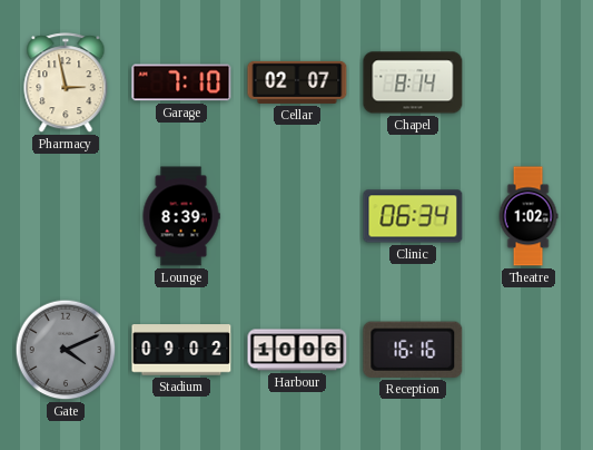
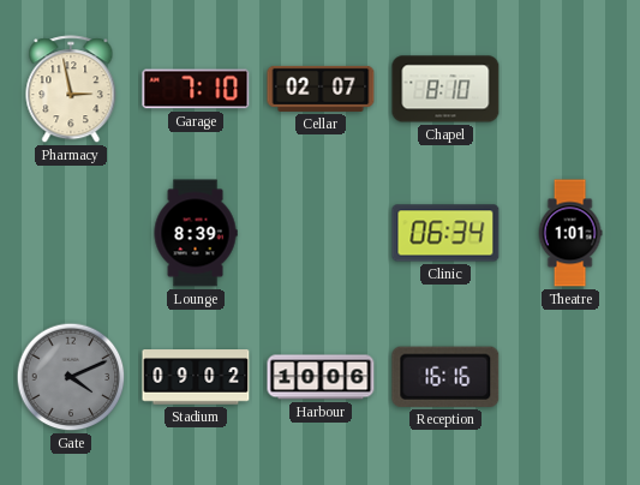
Chapel: 8:14 -> 8:10
Theatre: 1:02 -> 1:01
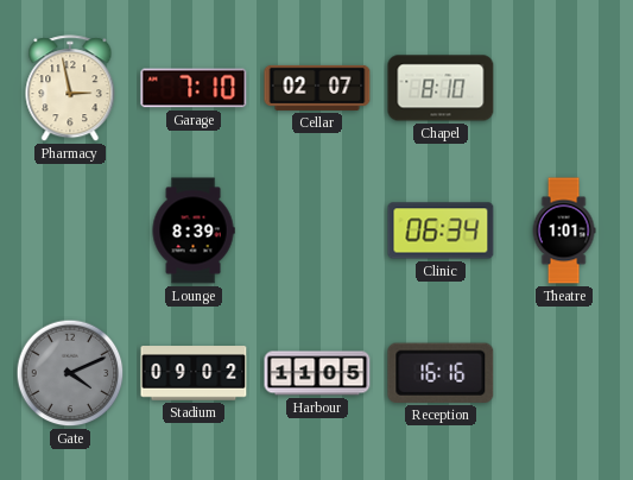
Harbour: 10:06 -> 11:05
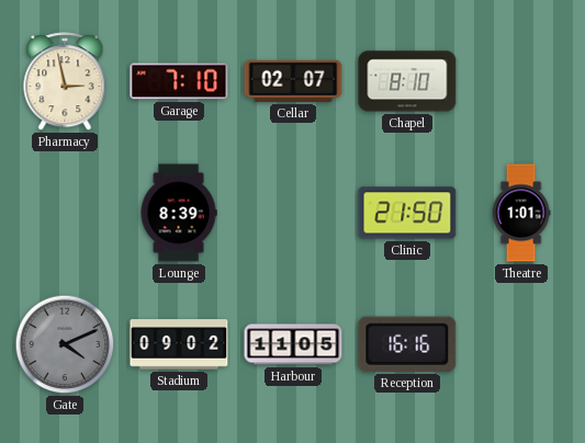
Clinic: 06:34 -> 21:50
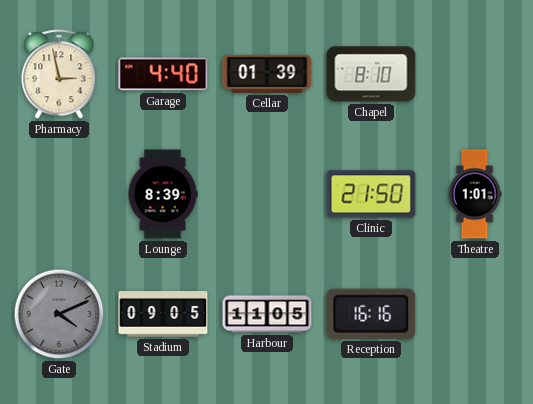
Garage: 7:10 -> 4:40
Cellar: 02:07 -> 01:39
Stadium: 09:02 -> 09:05
